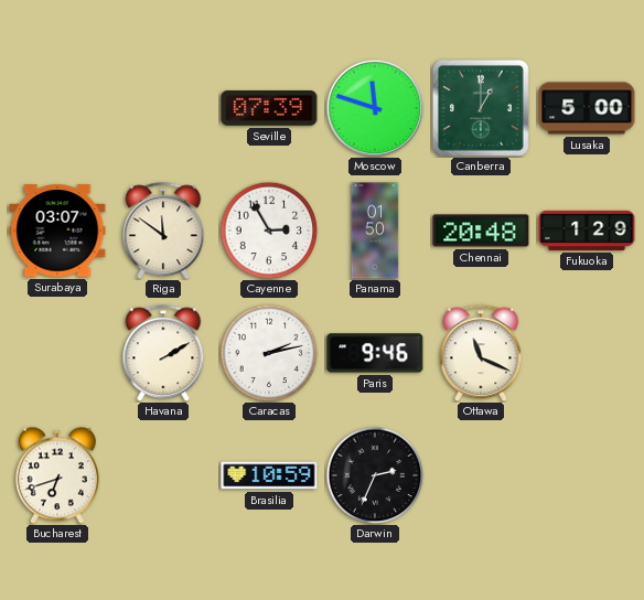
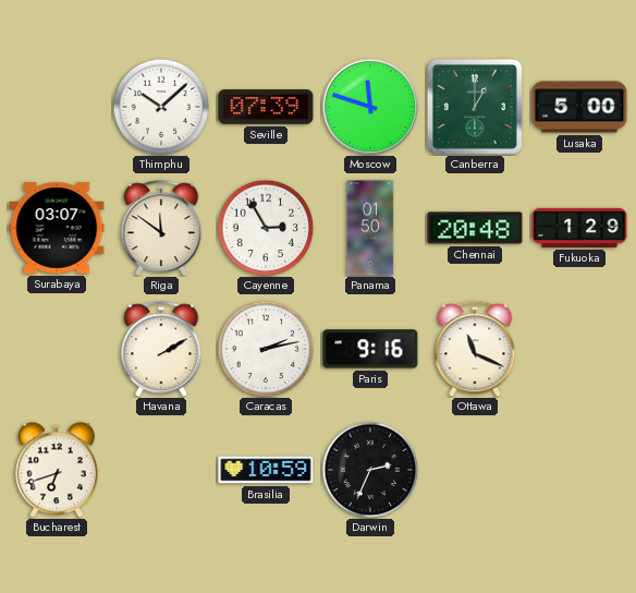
Thimphu: none -> 10:08
Paris: 9:46 -> 9:16
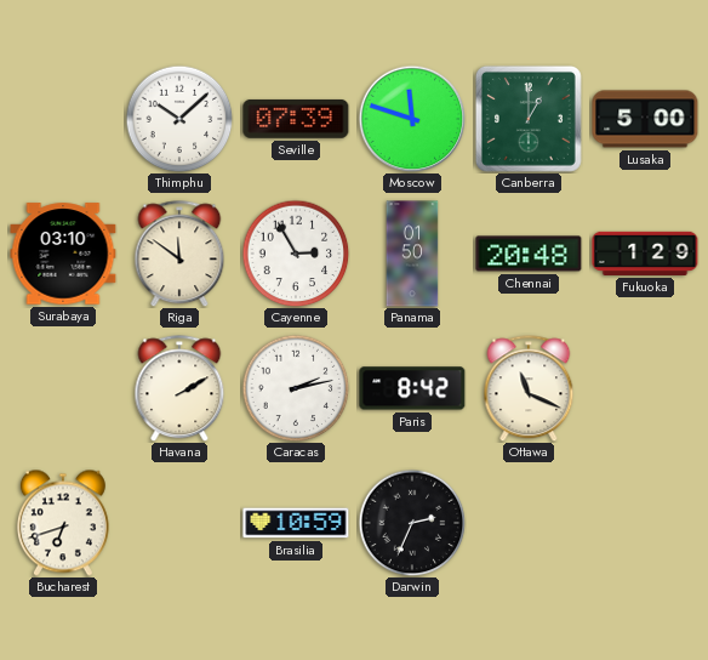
Surabaya: 03:07 -> 03:10
Paris: 9:16 -> 8:42
